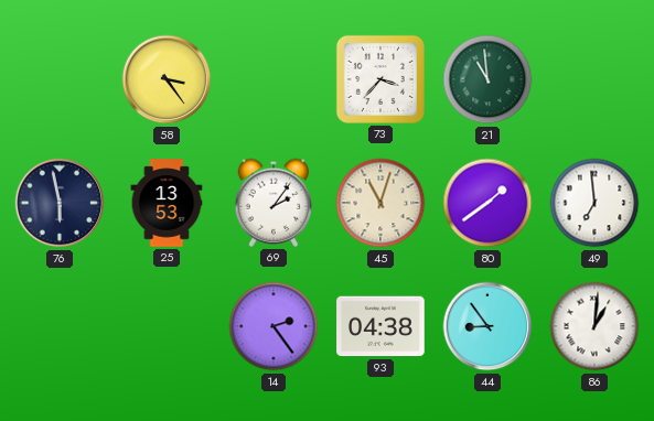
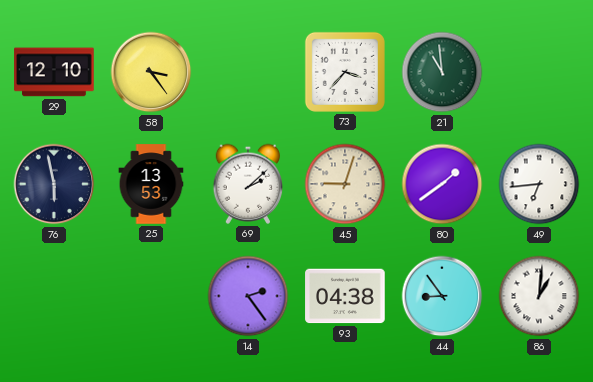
29: none -> 12:10
69: 2:06 -> 2:08
45: 11:03 -> 9:03
49: 6:59 -> 6:44
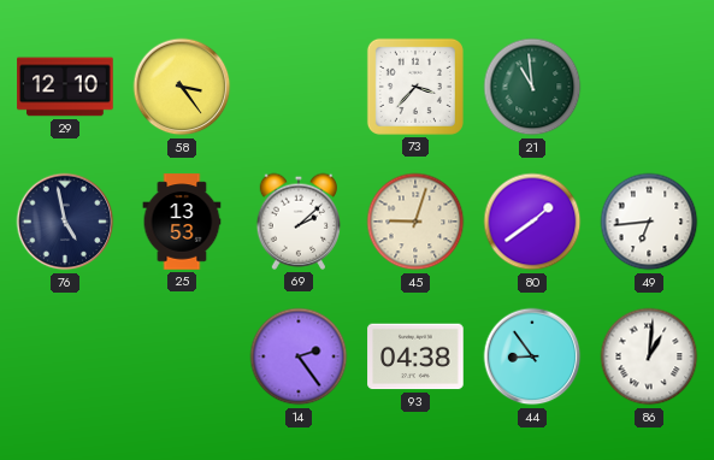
76: 5:58 -> 4:58
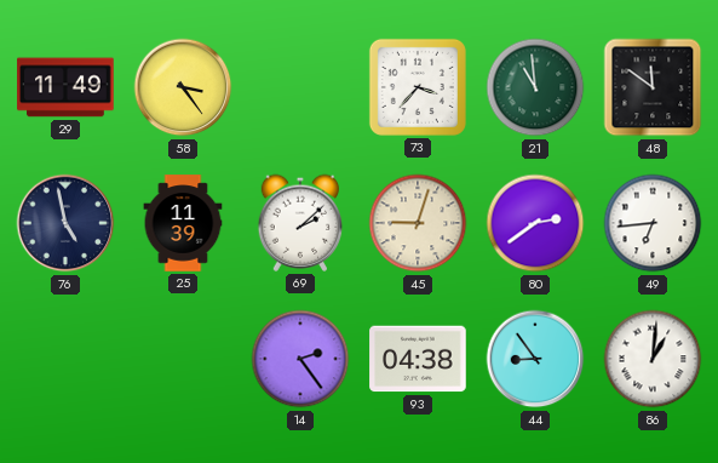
29: 12:10 -> 11:49
48: none -> 11:51
25: 13:53 -> 11:39
80: 1:39 -> 2:39
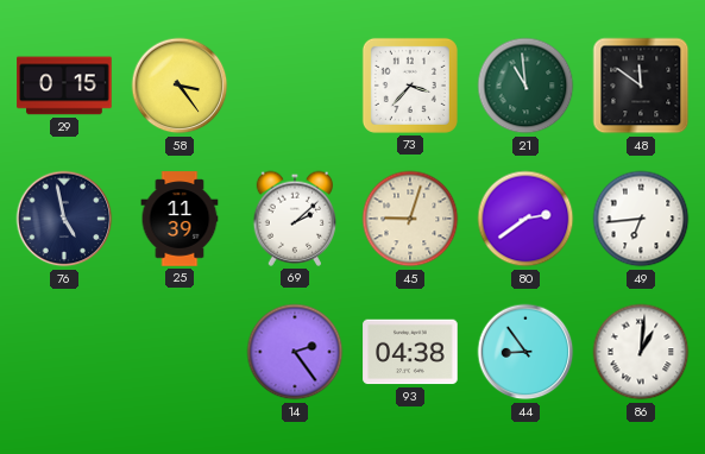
29: 11:49 -> 0:15
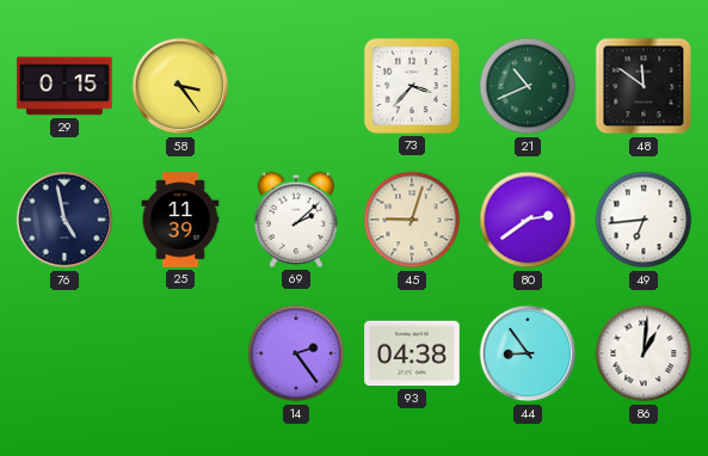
21: 10:59 -> 10:41
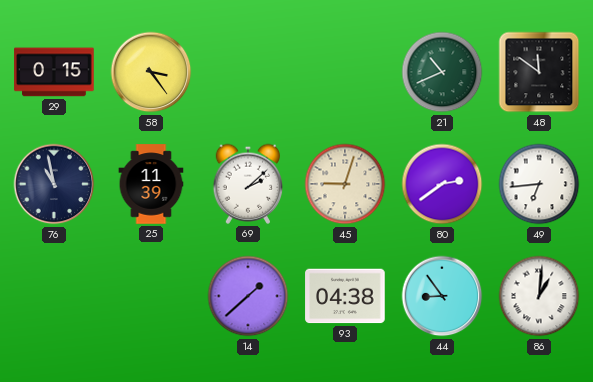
73: 3:37 -> none
76: 4:58 -> 10:58
14: 2:24 -> 1:38
